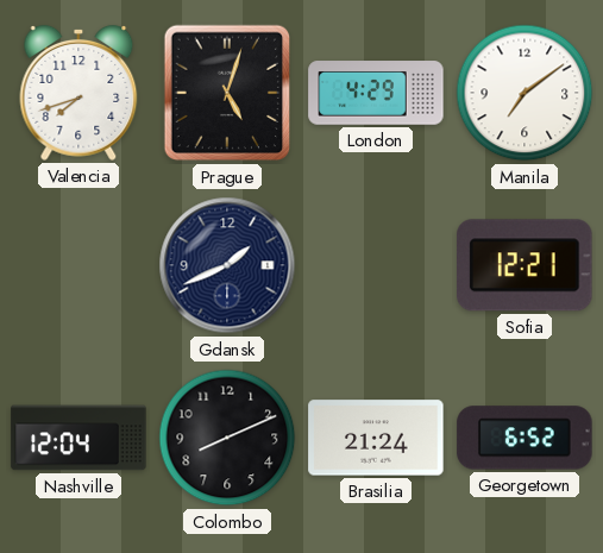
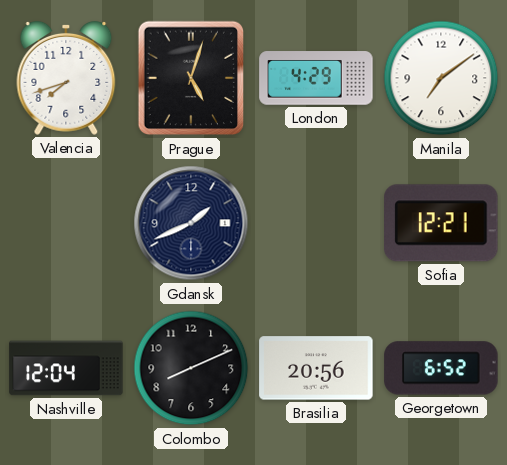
Brasilia: 21:24 -> 20:56
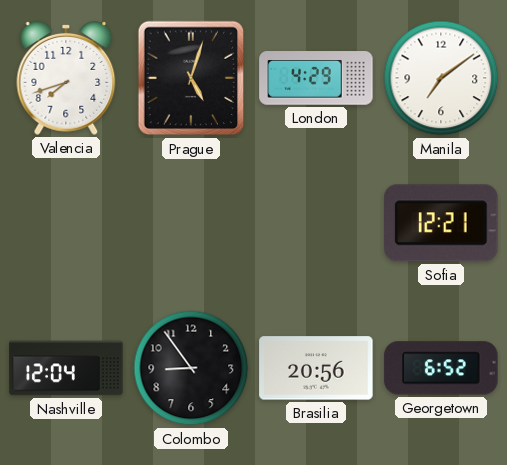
Gdansk: 1:41 -> none
Colombo: 8:11 -> 8:54
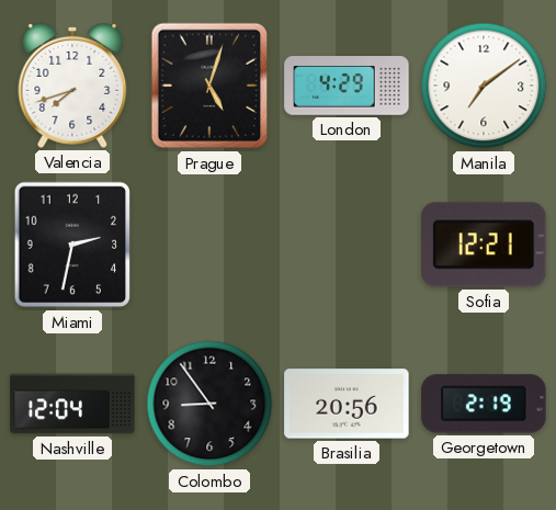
Miami: none -> 2:32
Georgetown: 6:52 -> 2:19
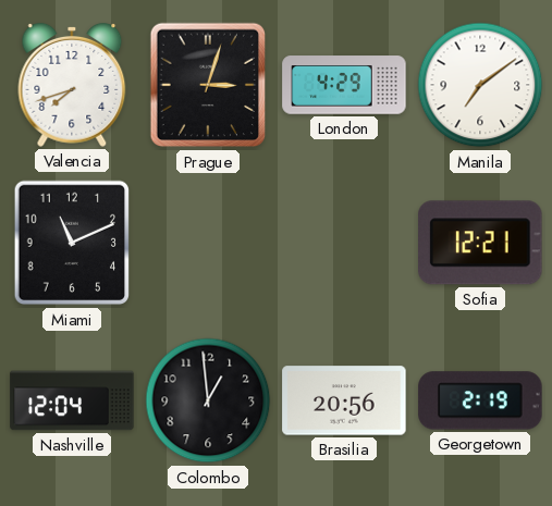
Prague: 5:03 -> 3:03
Miami: 2:32 -> 11:11
Colombo: 8:54 -> 12:59
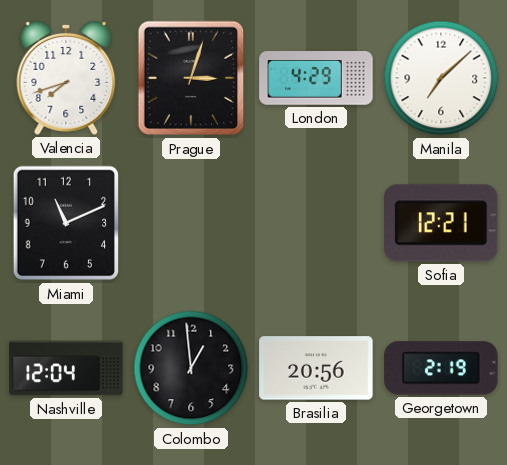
Manila: 7:09 -> 7:08
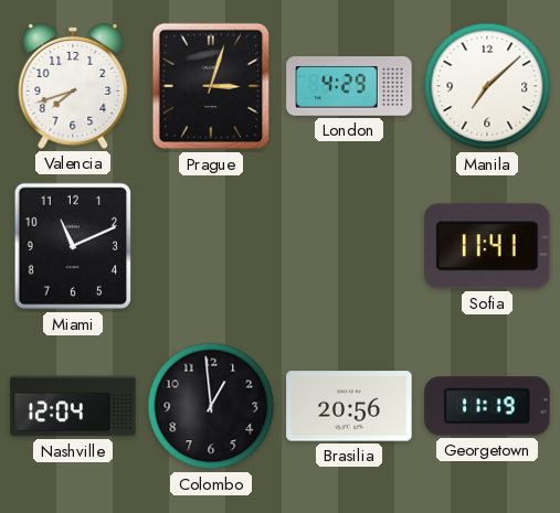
Sofia: 12:21 -> 11:41
Georgetown: 2:19 -> 11:19
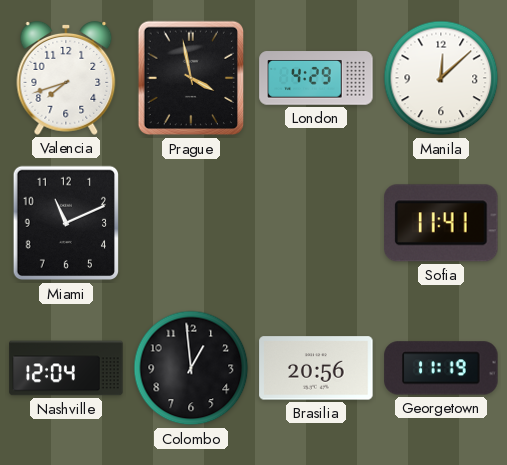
Prague: 3:03 -> 3:58
Manila: 7:08 -> 12:08
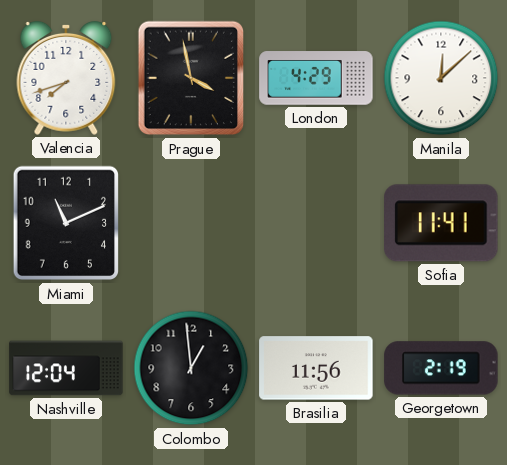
Brasilia: 20:56 -> 11:56
Georgetown: 11:19 -> 2:19
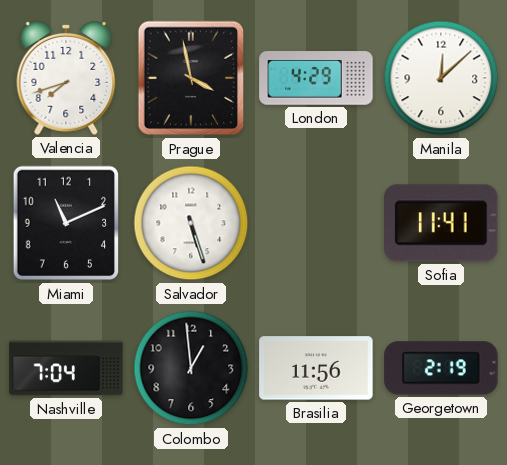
Salvador: none -> 5:27
Nashville: 12:04 -> 7:04
